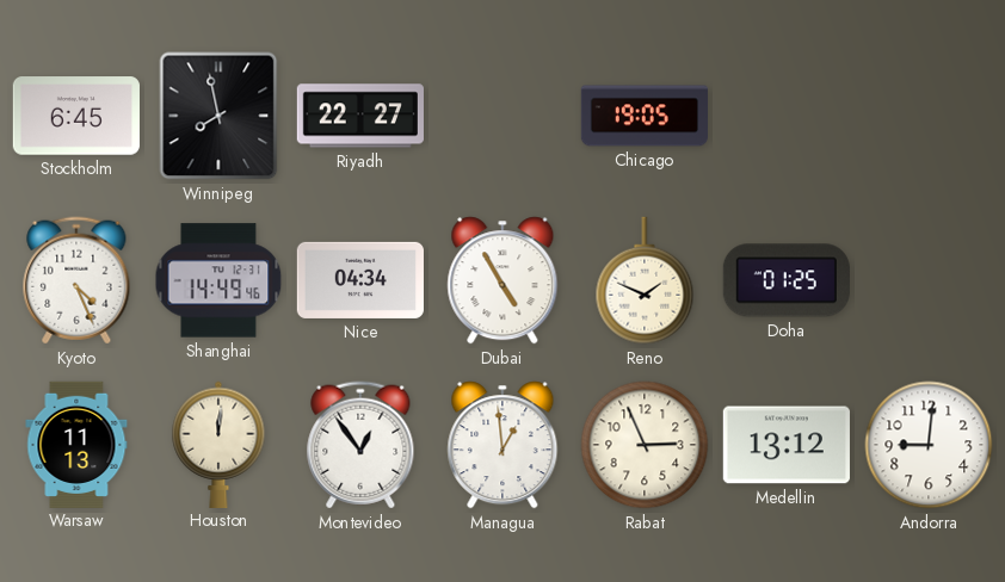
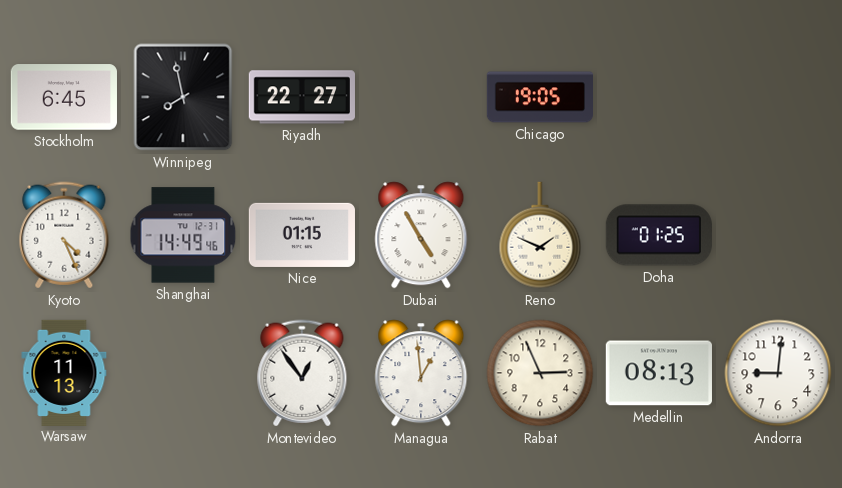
Nice: 04:34 -> 01:15
Houston: 12:01 -> none
Medellin: 13:12 -> 08:13
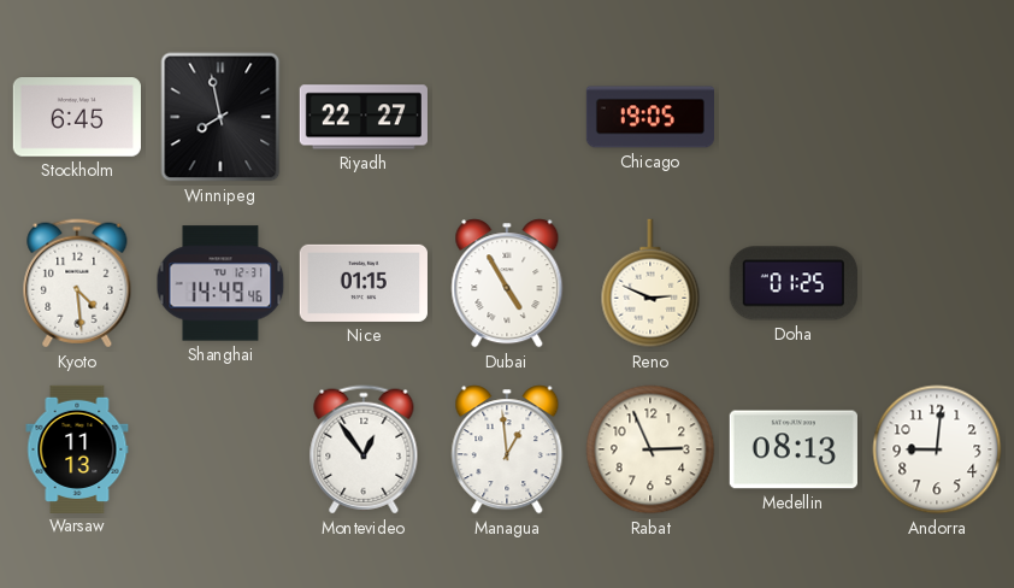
Kyoto: 4:26 -> 4:29
Reno: 1:49 -> 2:49
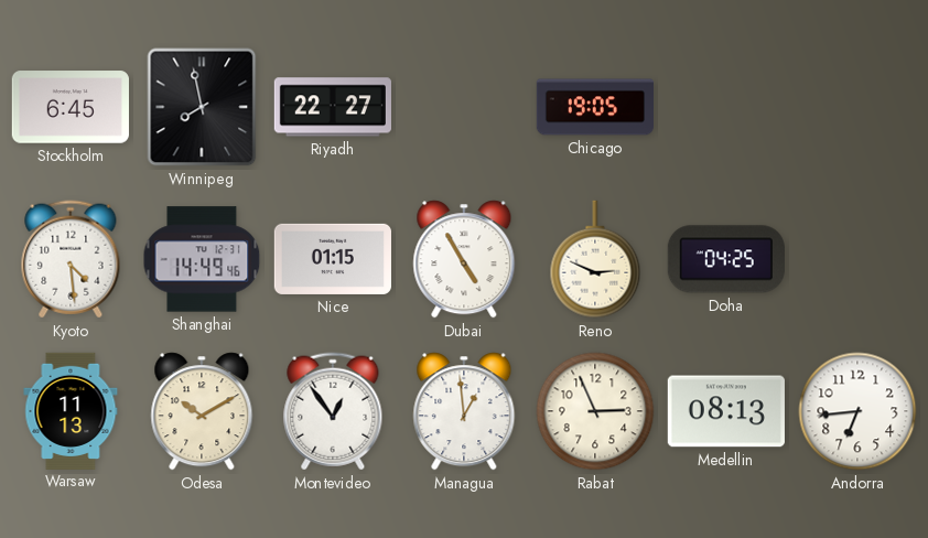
Doha: 01:25 -> 04:25
Odesa: none -> 10:10
Andorra: 9:01 -> 6:44
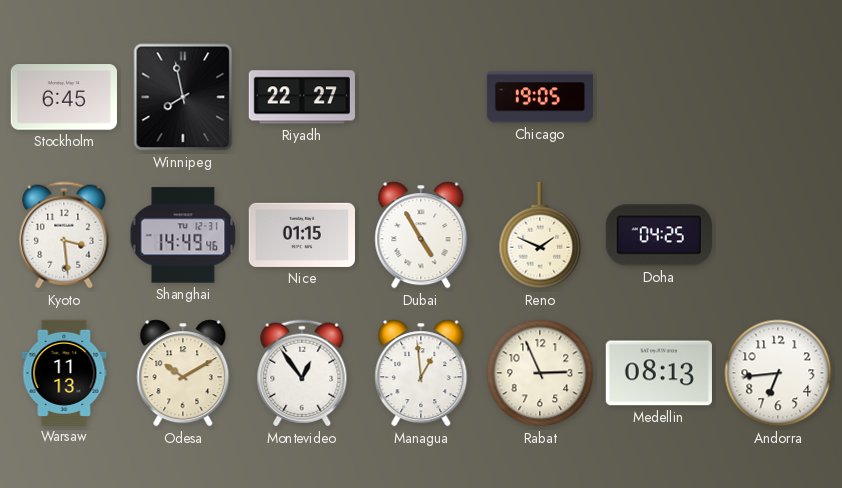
Kyoto: 4:29 -> 3:29
Reno: 2:49 -> 1:49
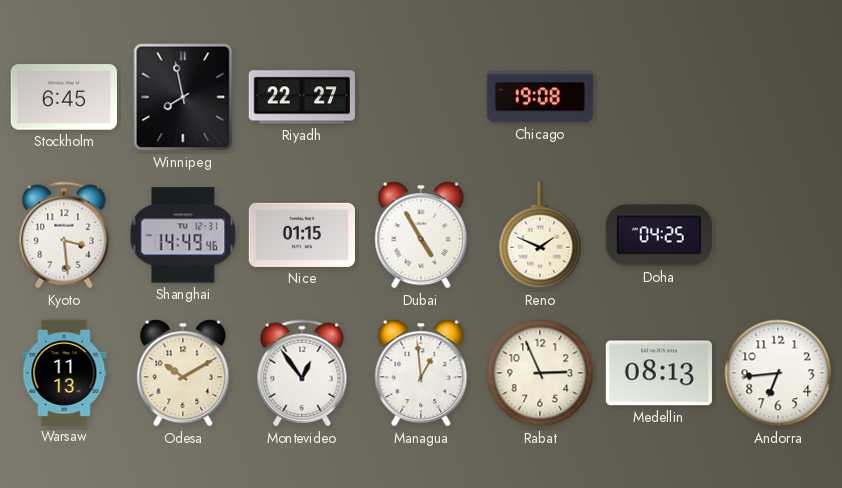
Chicago: 19:05 -> 19:08
